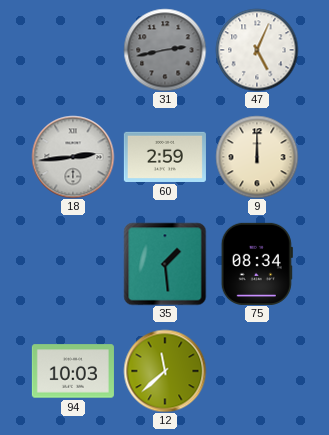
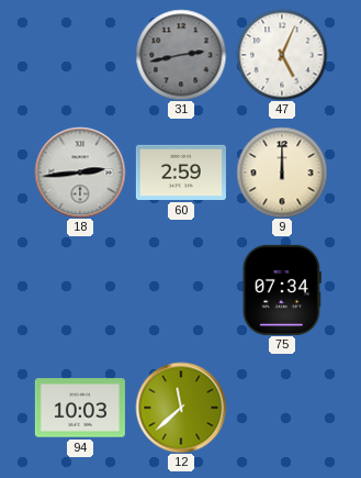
35: 1:29 -> none
75: 08:34 -> 07:34
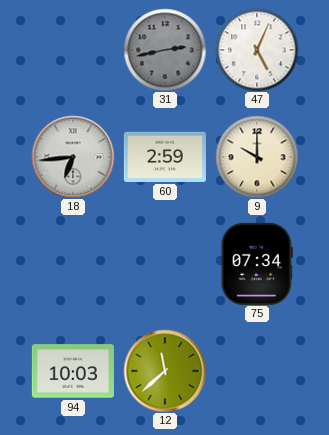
18: 2:44 -> 6:44
9: 12:00 -> 10:00
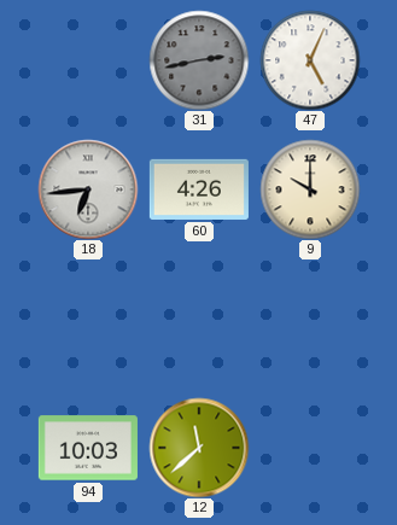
60: 2:59 -> 4:26
75: 07:34 -> none
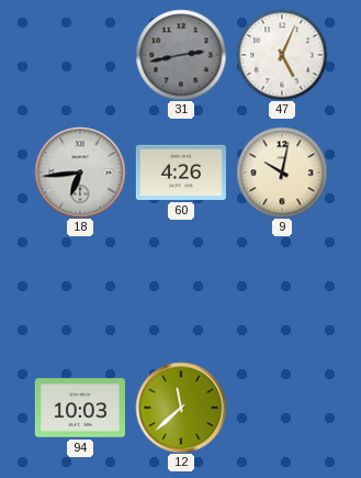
9: 10:00 -> 10:02
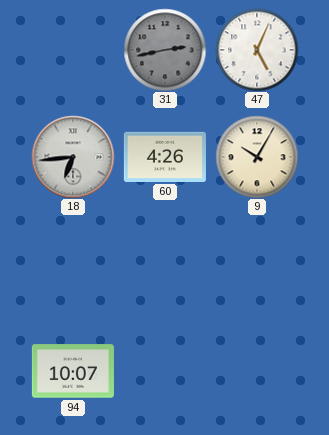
9: 10:02 -> 10:05
94: 10:03 -> 10:07
12: 11:38 -> none
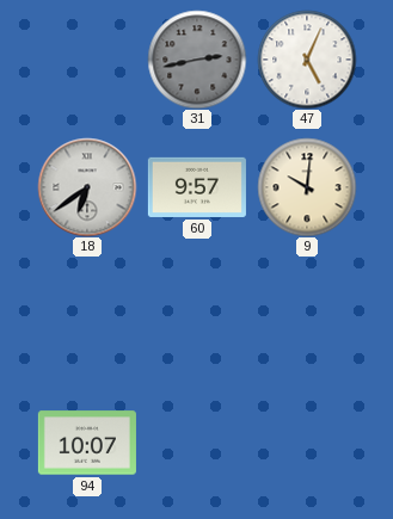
18: 6:44 -> 6:39
60: 4:26 -> 9:57
9: 10:05 -> 10:01
